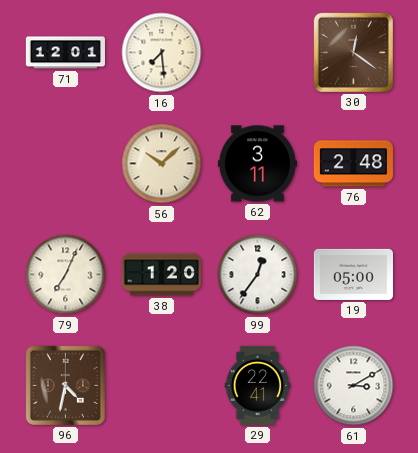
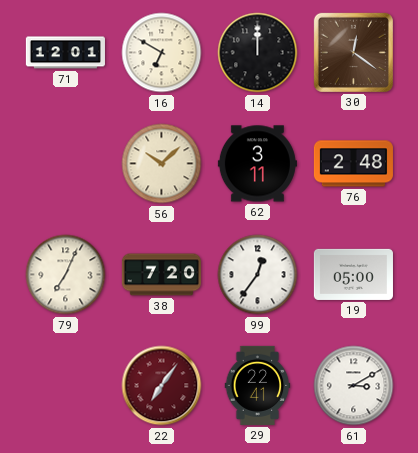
16: 7:29 -> 6:50
14: none -> 12:00
38: 1:20 -> 7:20
96: 4:32 -> none
22: none -> 7:06
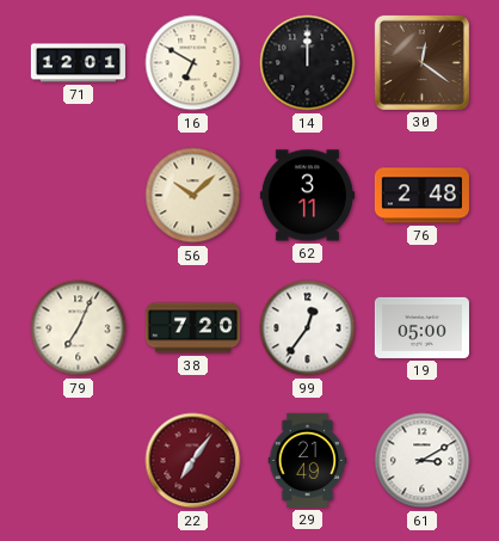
29: 22:41 -> 21:49
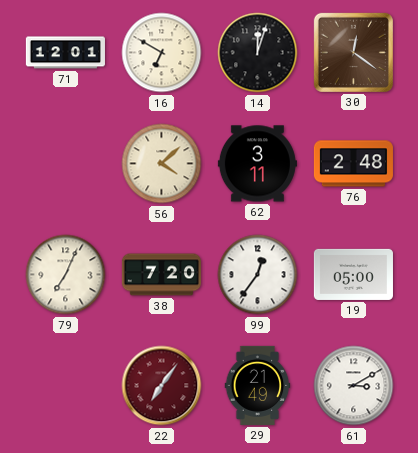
14: 12:00 -> 12:03
56: 10:08 -> 4:08
